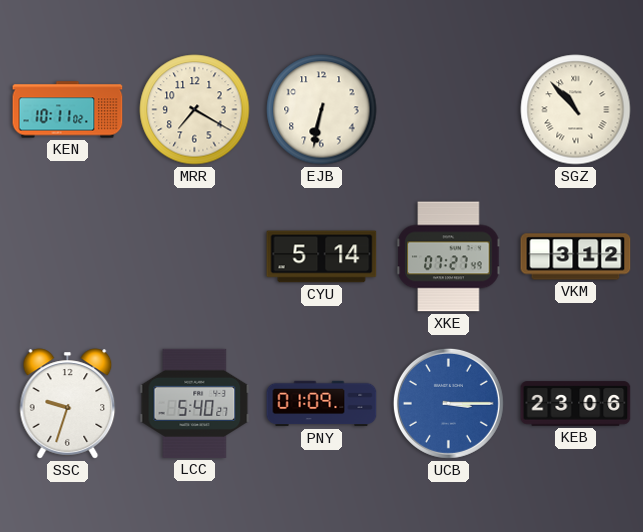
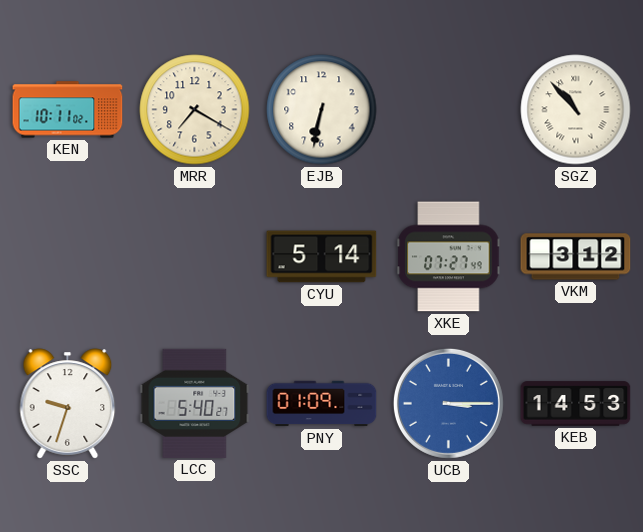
KEB: 23:06 -> 14:53
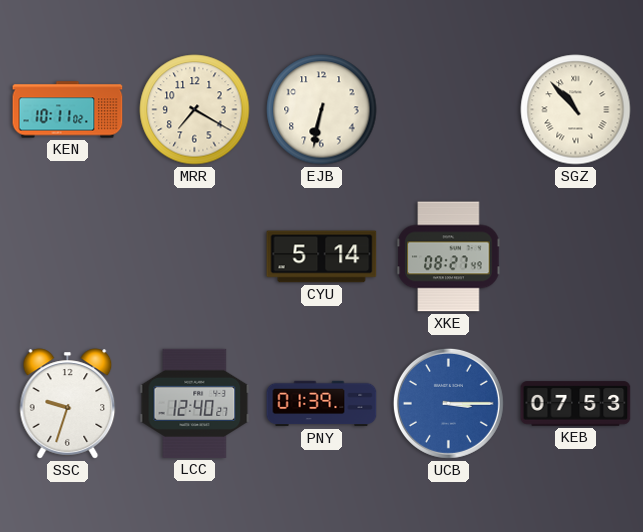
XKE: 07:27 -> 08:27
VKM: 3:12 -> none
LCC: 5:40 -> 12:40
PNY: 01:09 -> 01:39
KEB: 14:53 -> 07:53
